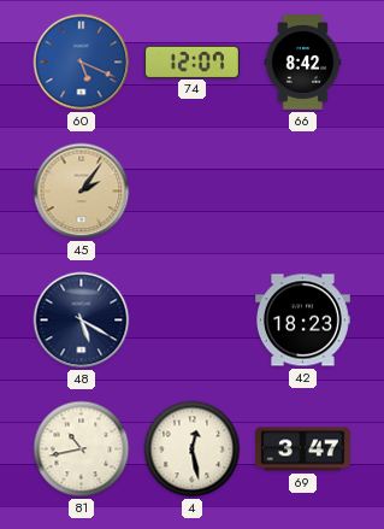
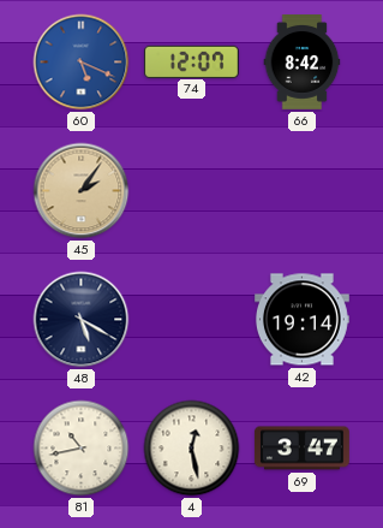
42: 18:23 -> 19:14
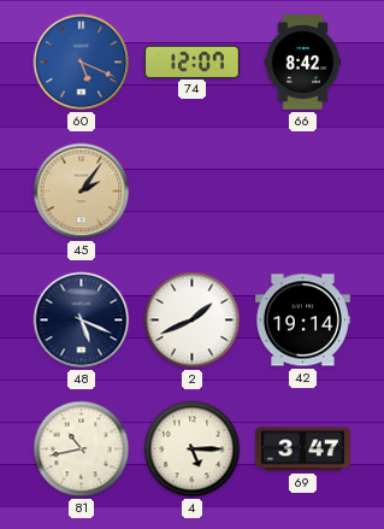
48: 5:20 -> 5:19
2: none -> 1:41
4: 12:28 -> 5:15
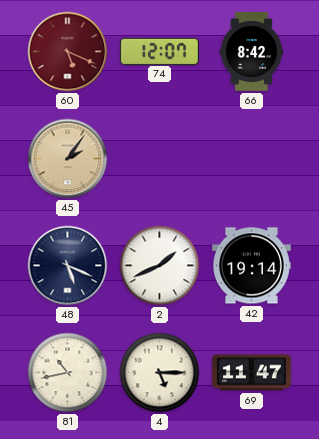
60 dial: blue -> burgundy
69: 3:47 -> 11:47
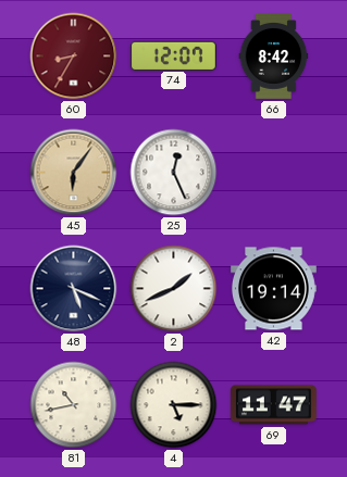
60: 5:19 -> 8:35
45: 2:06 -> 6:06
25: none -> 12:26
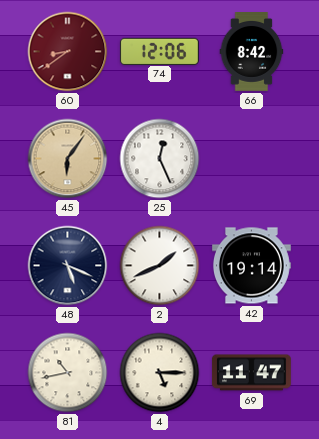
60: 8:35 -> 8:39
74: 12:07 -> 12:06
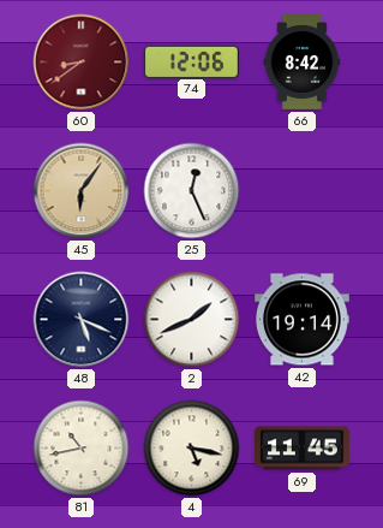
4: 5:15 -> 5:17
69: 11:47 -> 11:45
